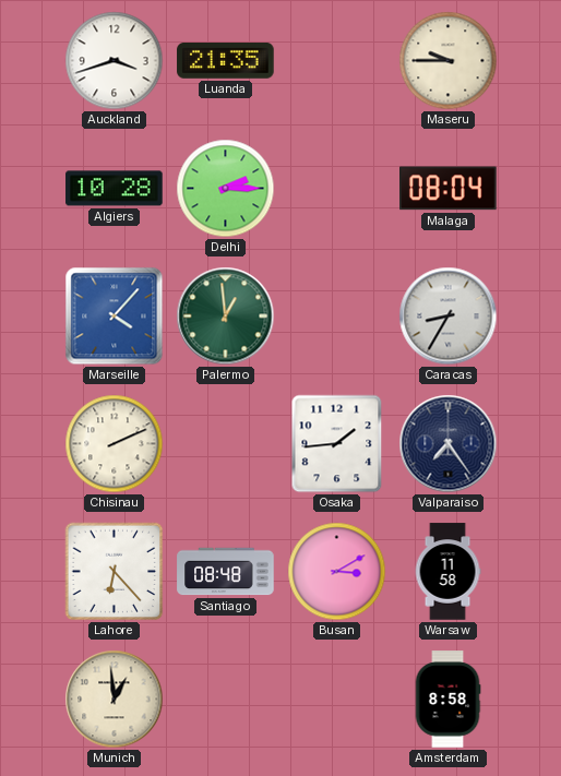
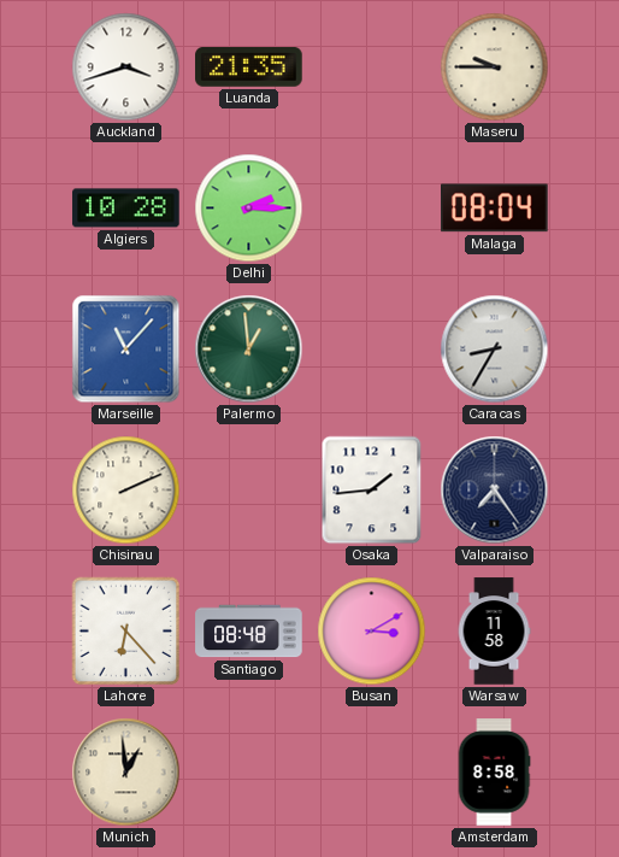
Marseille: 4:07 -> 11:07
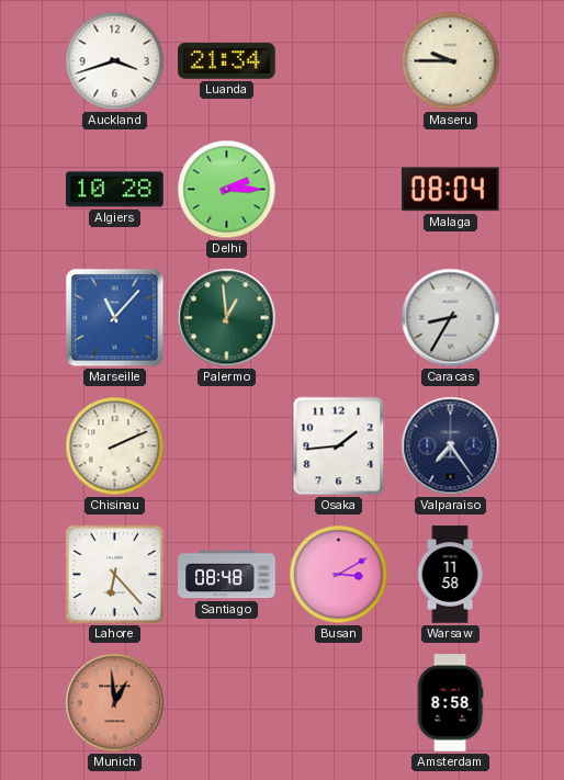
Luanda: 21:35 -> 21:34
Munich dial: cream -> salmon
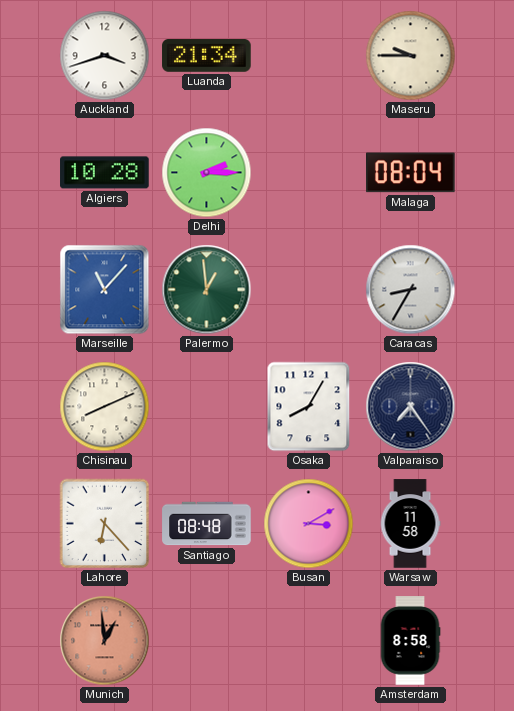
Chisinau: 2:11 -> 8:11
Osaka: 1:44 -> 8:05
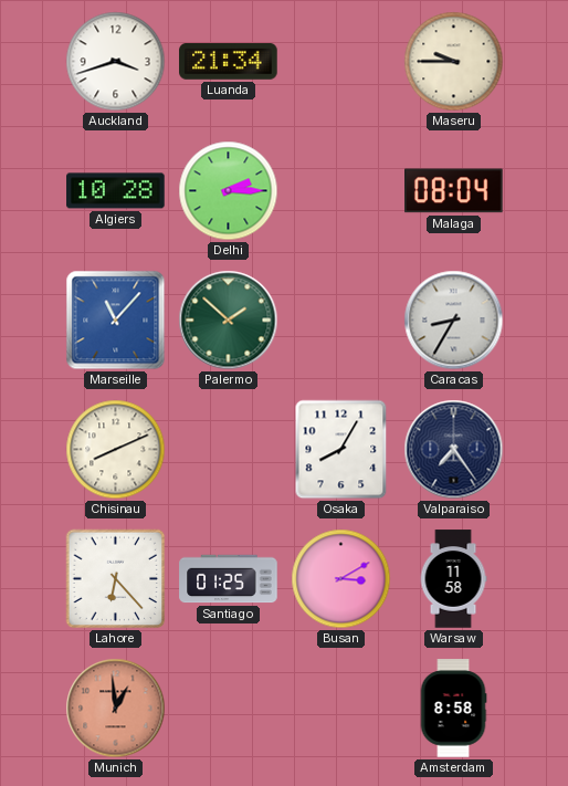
Palermo: 12:59 -> 1:52
Santiago: 08:48 -> 01:25
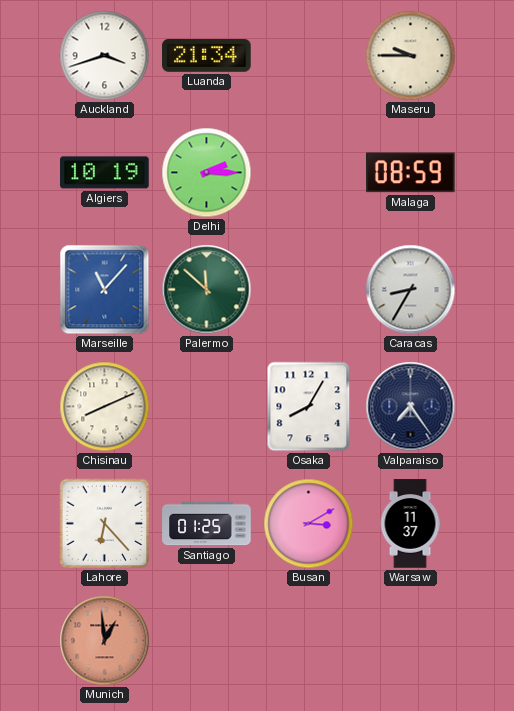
Algiers: 10:28 -> 10:19
Malaga: 08:04 -> 08:59
Palermo: 1:52 -> 11:52
Warsaw: 11:58 -> 11:37
Amsterdam: 8:58 -> none
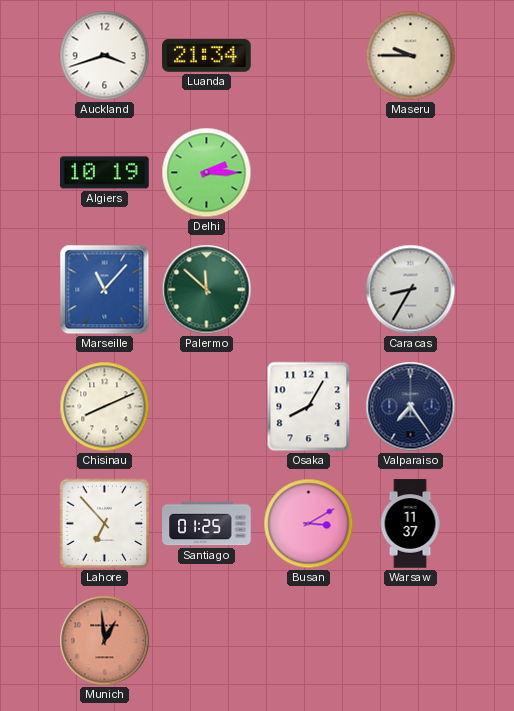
Malaga: 08:59 -> none
Lahore: 6:23 -> 6:53
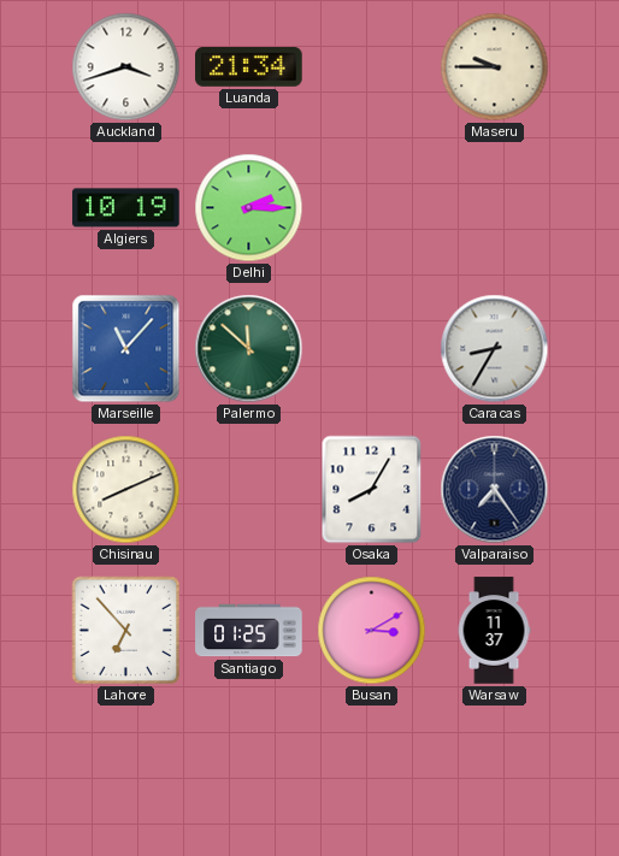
Munich: 12:59 -> none
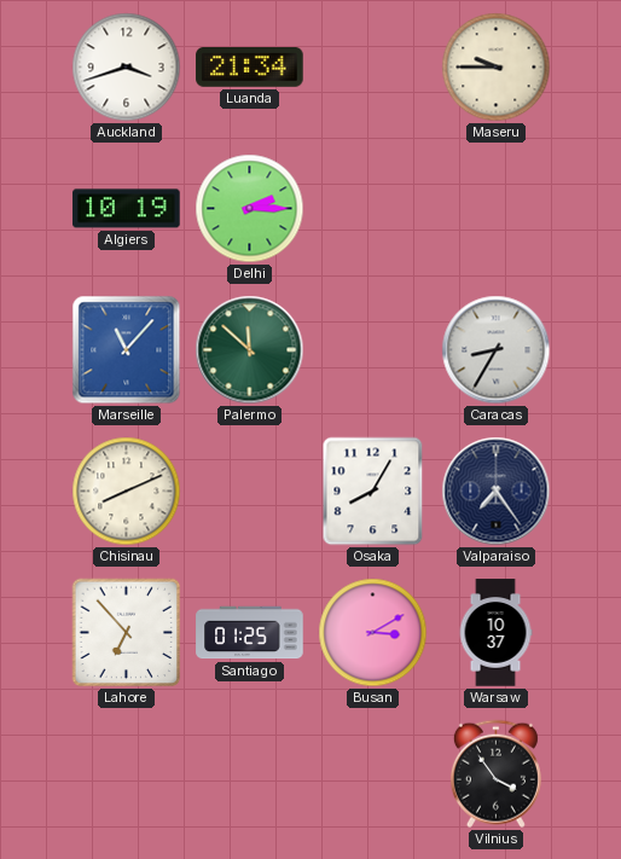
Warsaw: 11:37 -> 10:37
Vilnius: none -> 3:54
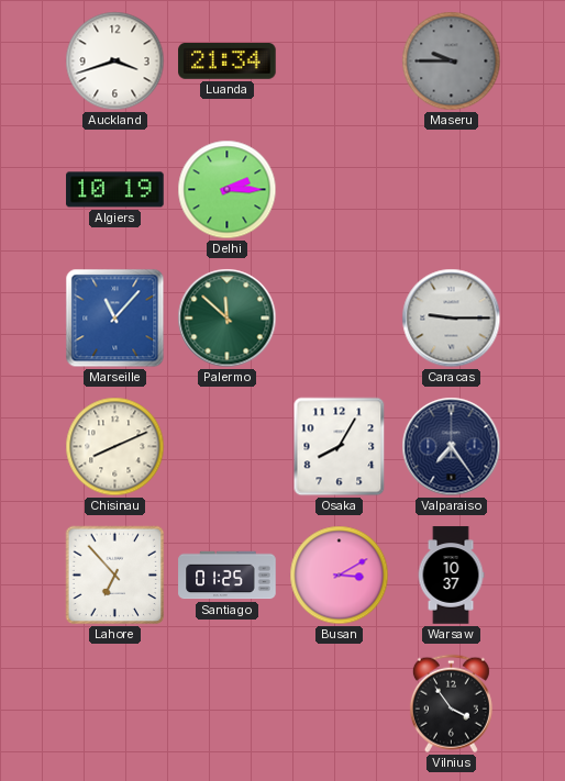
Maseru dial: cream -> grey
Caracas: 8:35 -> 9:15
